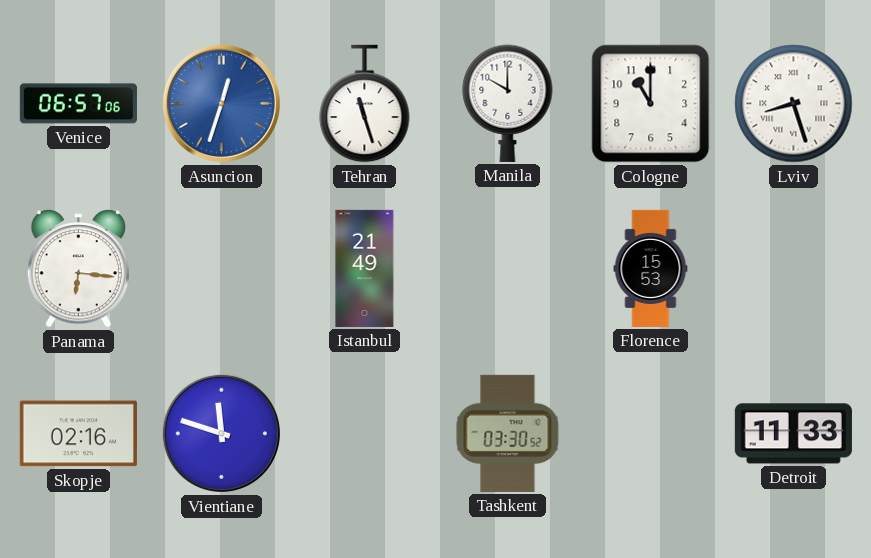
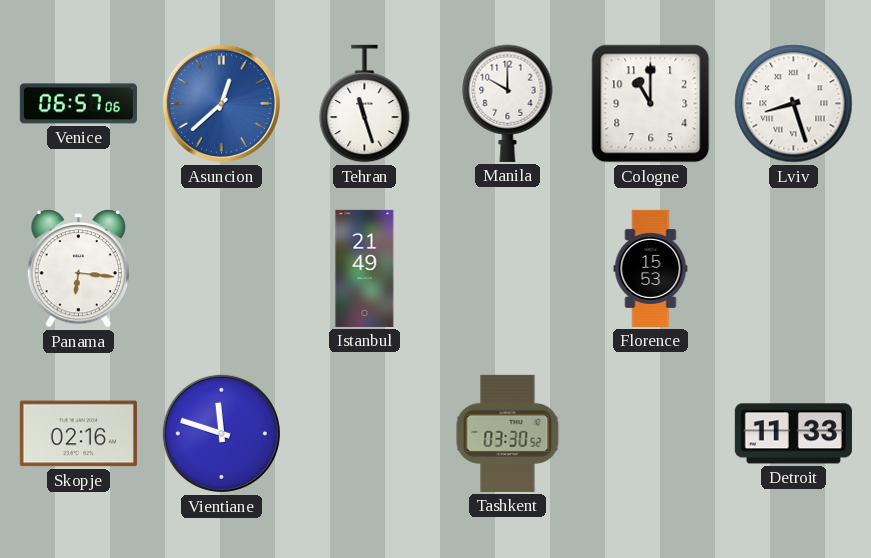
Asuncion: 12:33 -> 12:38
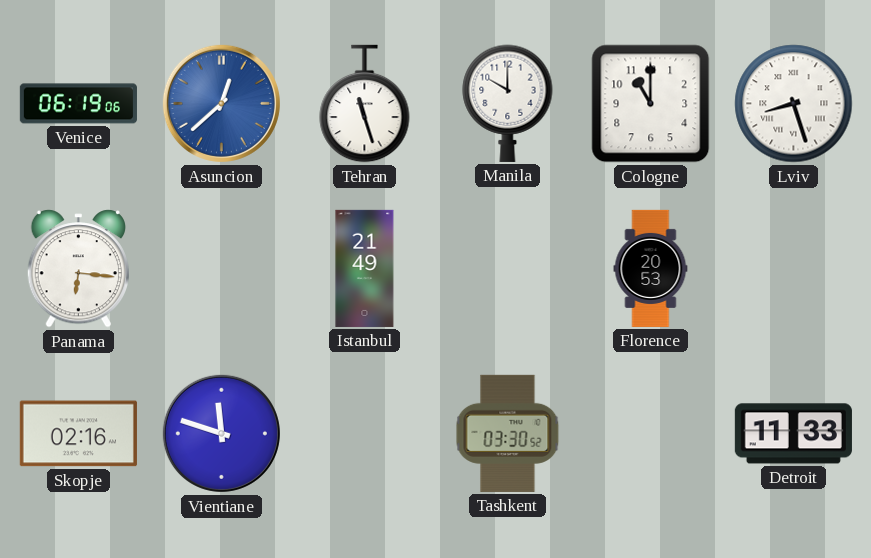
Venice: 06:57 -> 06:19
Florence: 15:53 -> 20:53
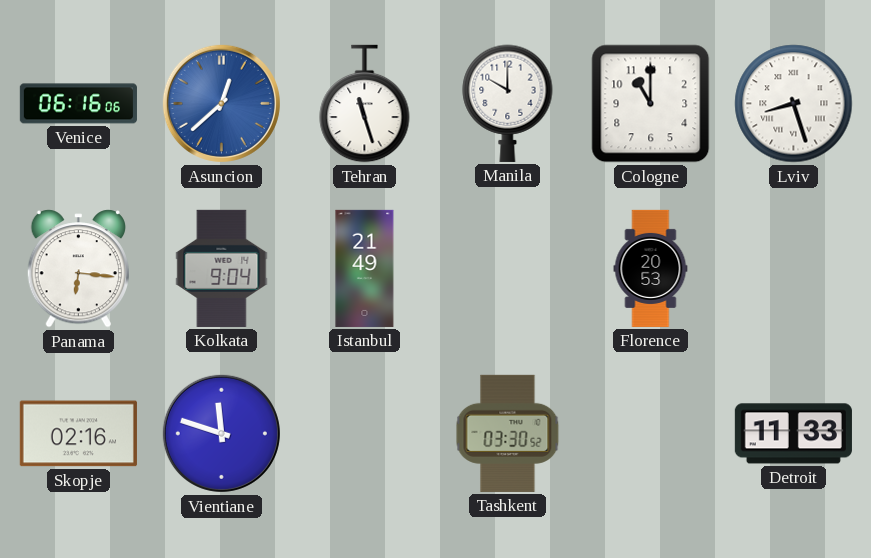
Venice: 06:19 -> 06:16
Kolkata: none -> 9:04
